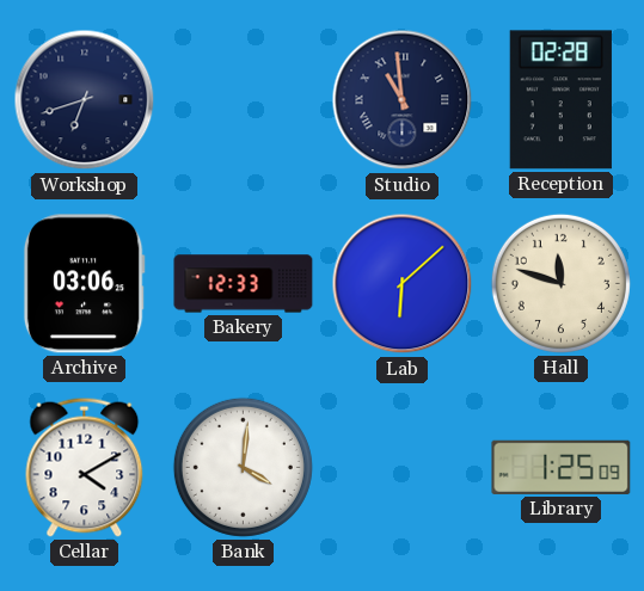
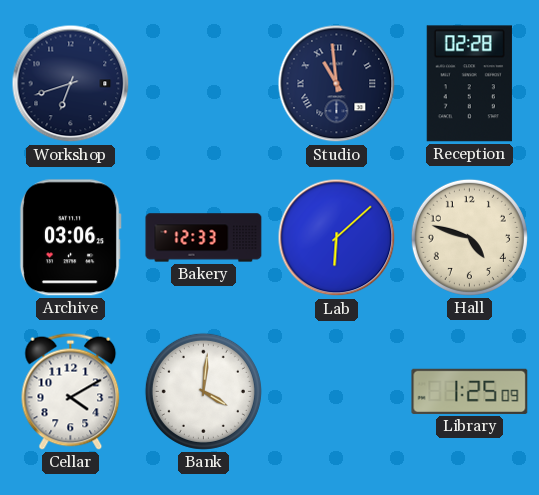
Hall: 11:48 -> 4:48
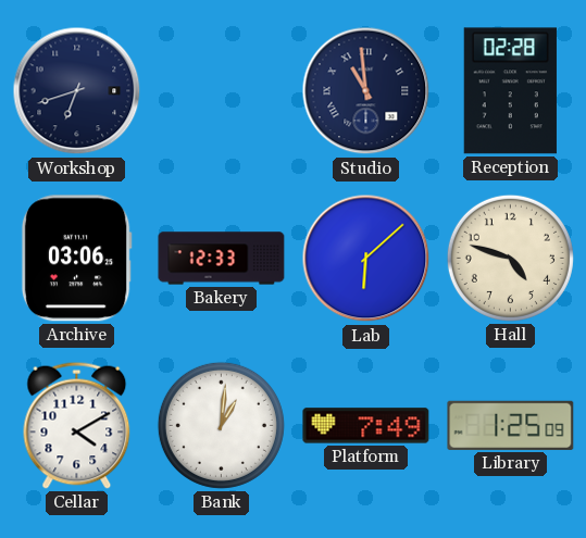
Bank: 4:01 -> 1:01
Platform: none -> 7:49
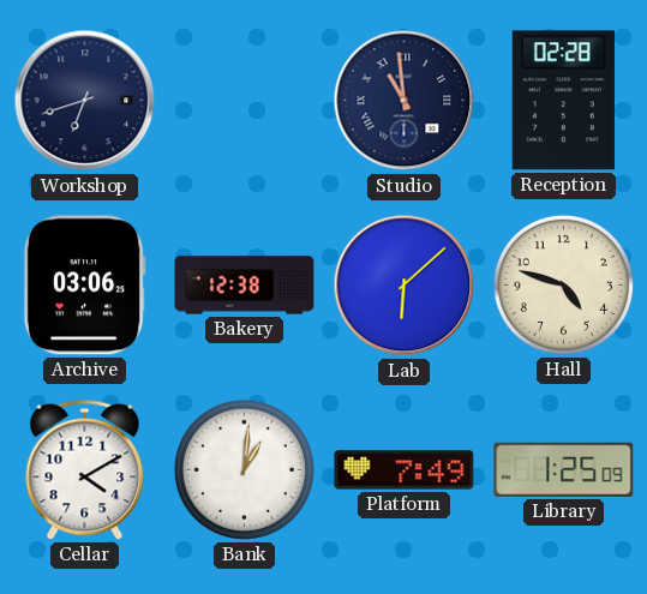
Bakery: 12:33 -> 12:38
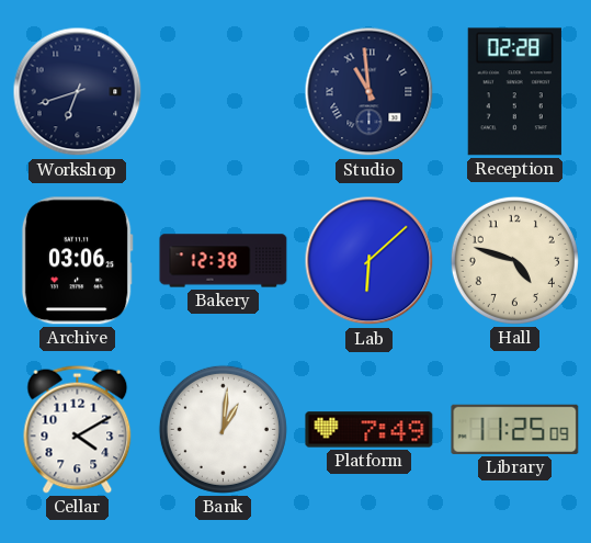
Library: 1:25 -> 11:25
